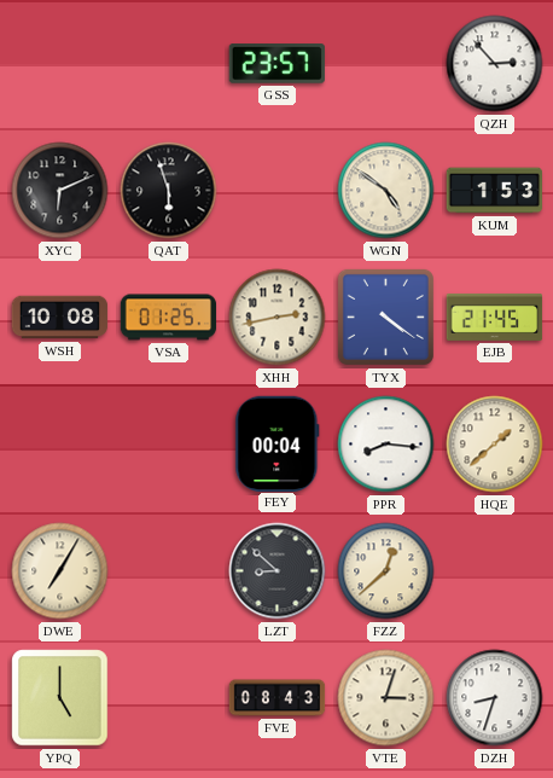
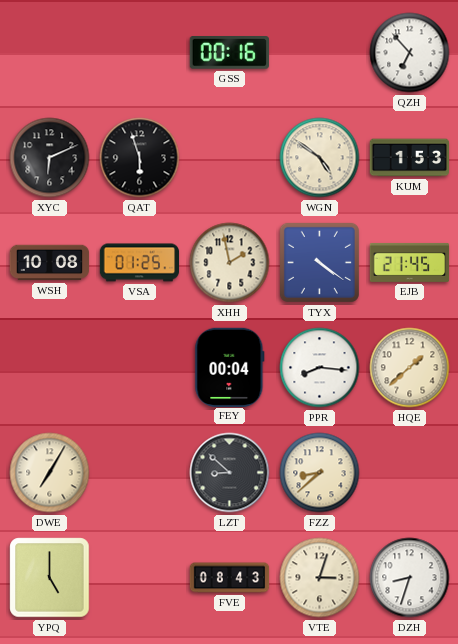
GSS: 23:57 -> 00:16
QZH: 2:53 -> 6:53
XHH: 2:43 -> 1:58
FZZ: 12:38 -> 8:38
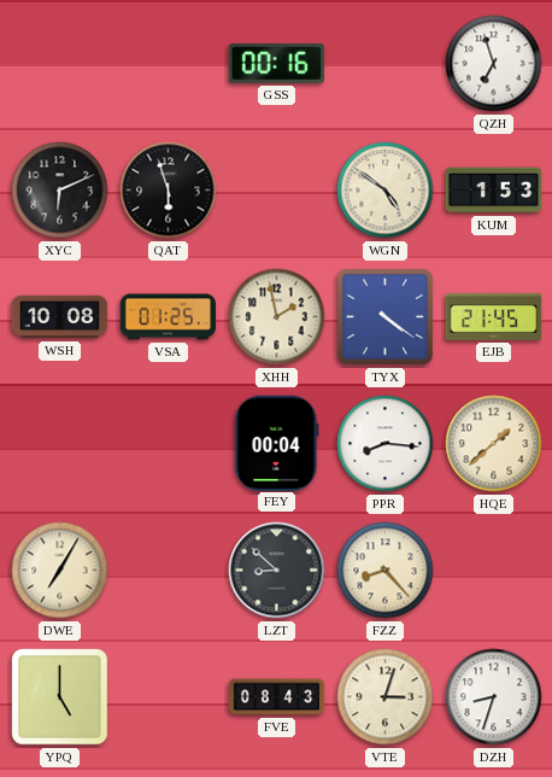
QZH: 6:53 -> 6:57
FZZ: 8:38 -> 8:23
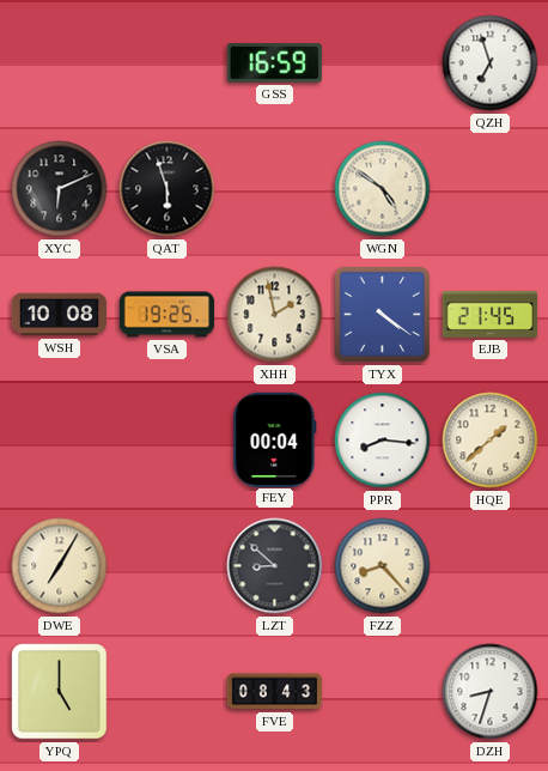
GSS: 00:16 -> 16:59
KUM: 1:53 -> none
VSA: 01:25 -> 19:25
VTE: 3:03 -> none
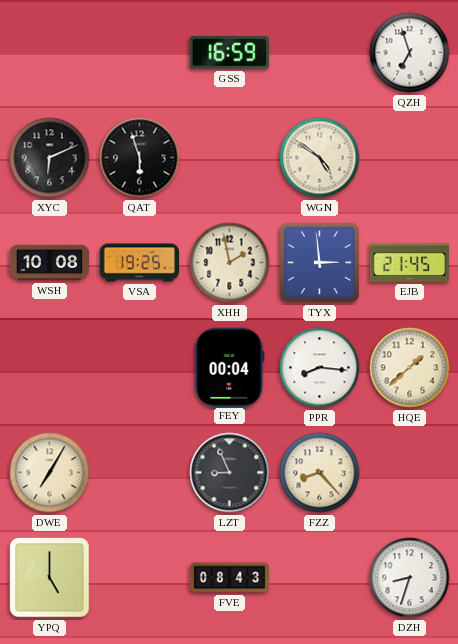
TYX: 4:21 -> 2:59
LZT: 8:52 -> 8:56
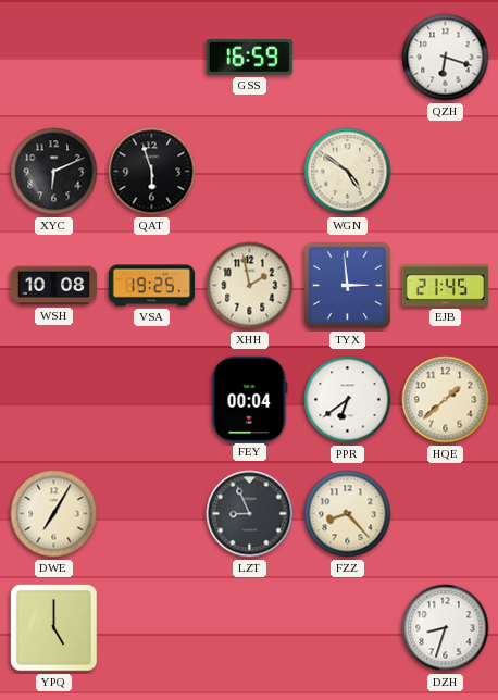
QZH: 6:57 -> 6:18
PPR: 8:16 -> 6:39
FVE: 08:43 -> none
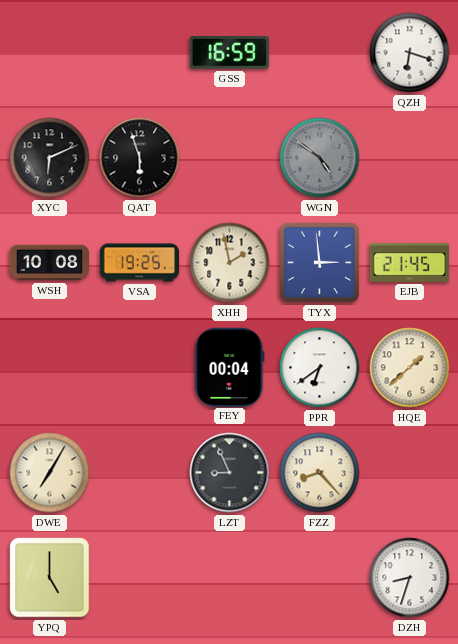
WGN dial: cream -> grey
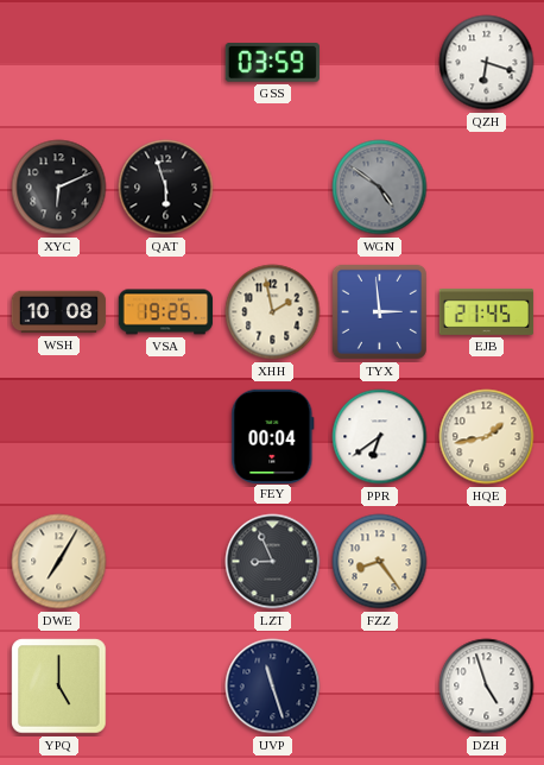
GSS: 16:59 -> 03:59
HQE: 1:38 -> 1:43
FZZ: 8:23 -> 8:24
UVP: none -> 11:27
DZH: 8:33 -> 4:57
